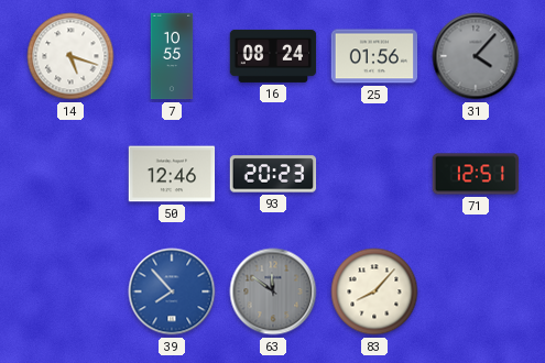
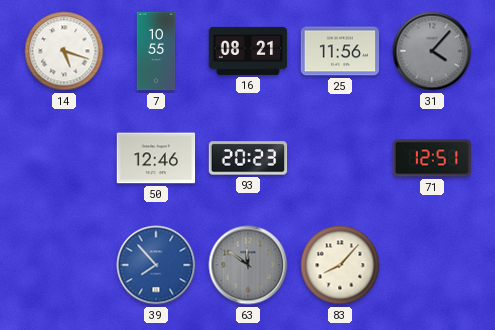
16: 08:24 -> 08:21
25: 01:56 -> 11:56
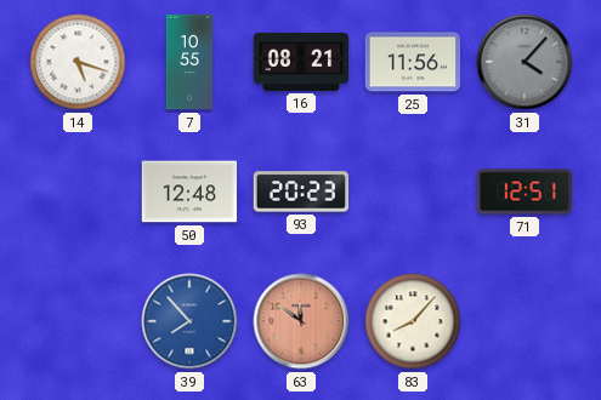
50: 12:46 -> 12:48
63 dial: grey -> salmon
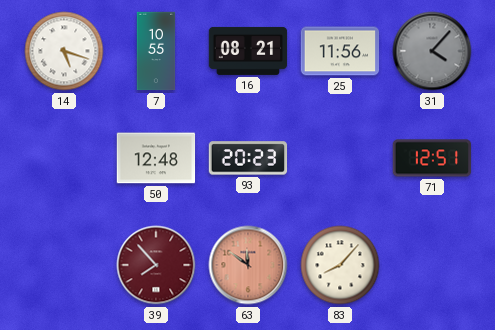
39 dial: blue -> burgundy
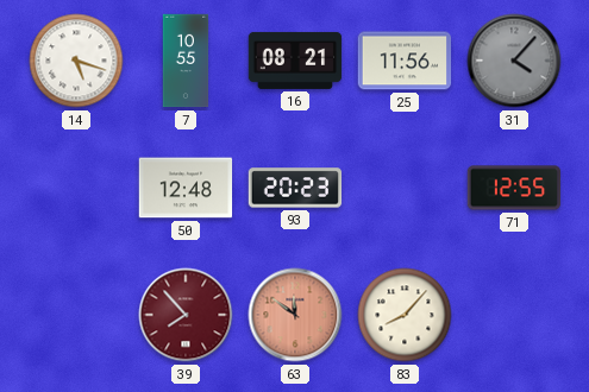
71: 12:51 -> 12:55
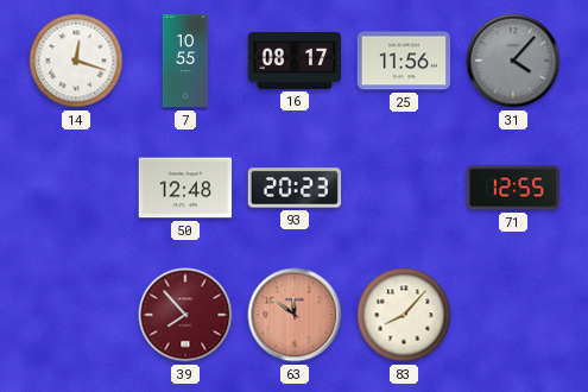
14: 5:18 -> 12:18
16: 08:21 -> 08:17
